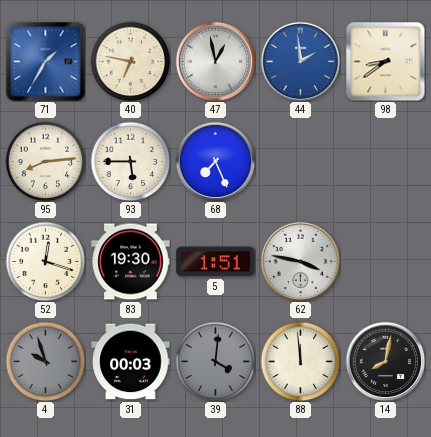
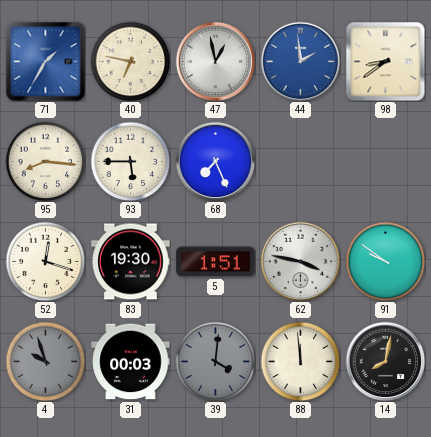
95: 8:14 -> 8:16
91: none -> 9:51
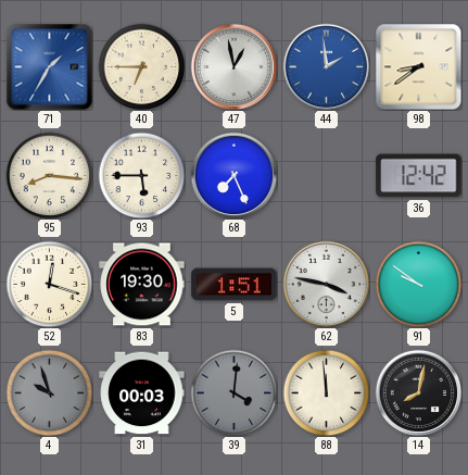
40: 6:47 -> 6:45
36: none -> 12:42
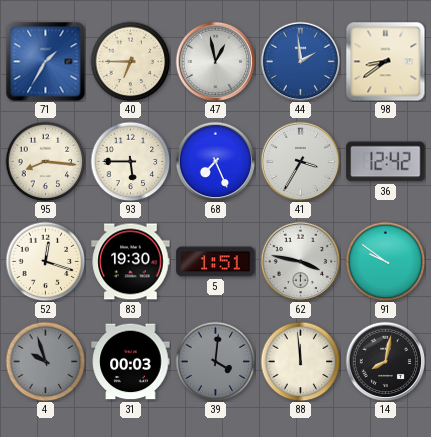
41: none -> 3:35
